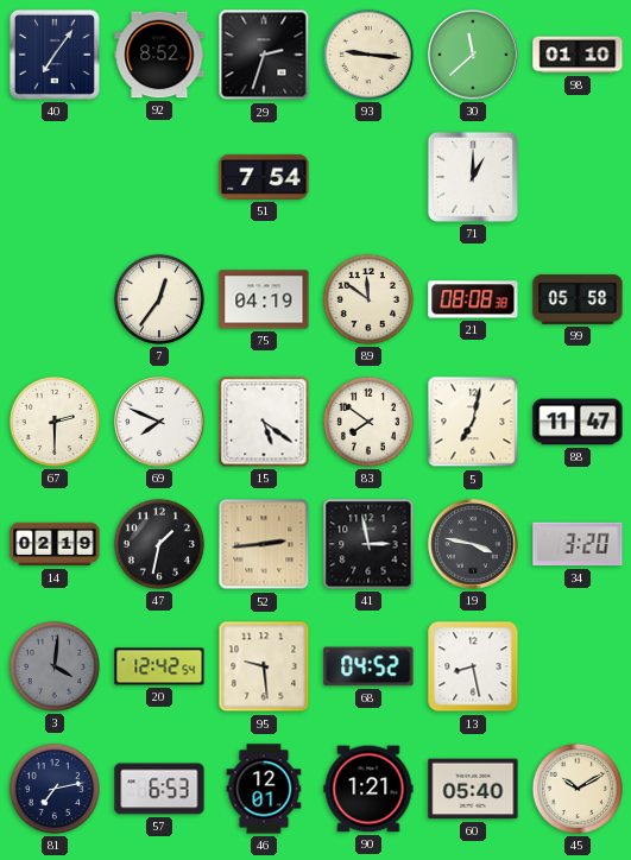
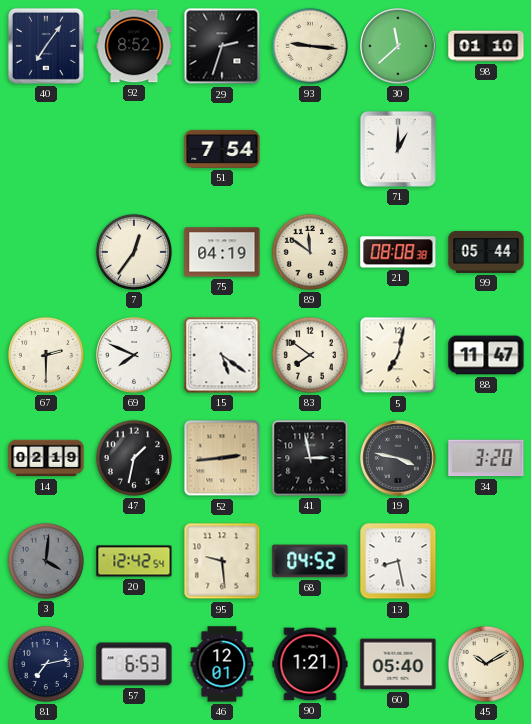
99: 05:58 -> 05:44
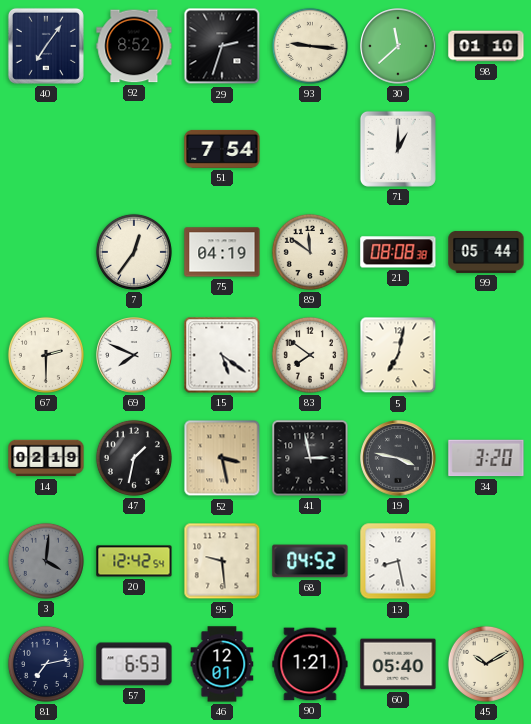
88: 11:47 -> none
52: 2:44 -> 3:28
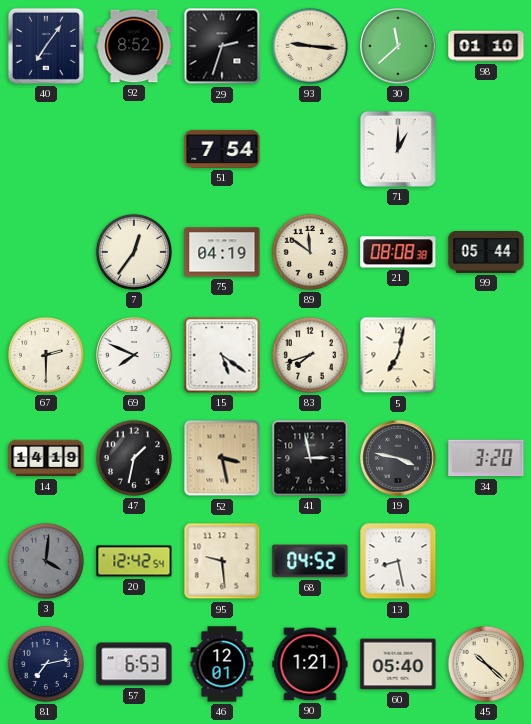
83: 7:51 -> 7:42
14: 02:19 -> 14:19
45: 10:10 -> 10:22
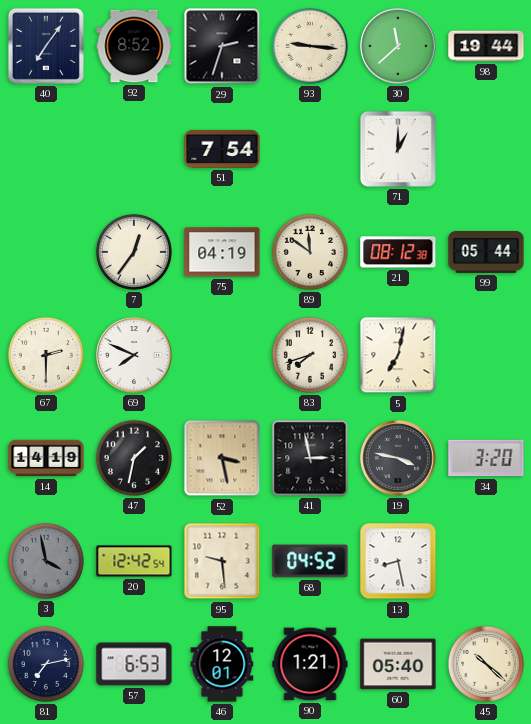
98: 01:10 -> 19:44
21: 08:08 -> 08:12
15: 5:21 -> none
3: 4:01 -> 3:58
